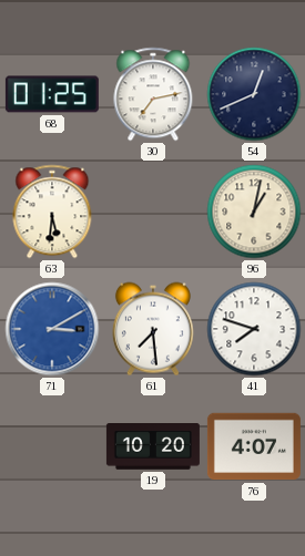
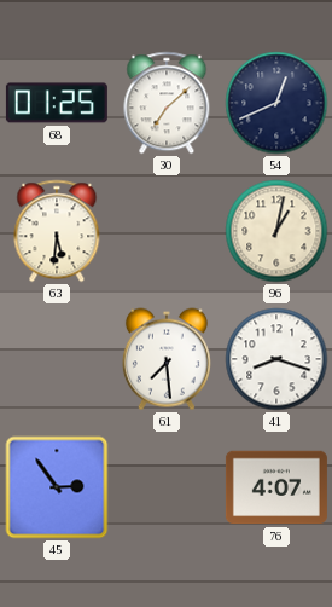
30: 7:13 -> 7:08
71: 3:10 -> none
41: 7:48 -> 8:18
45: none -> 2:54
19: 10:20 -> none
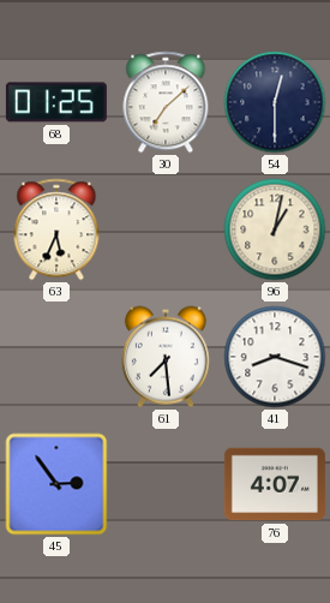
54: 12:41 -> 12:30
63: 5:31 -> 5:34
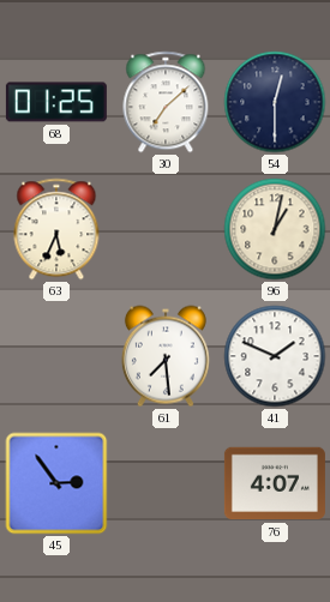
41: 8:18 -> 1:49
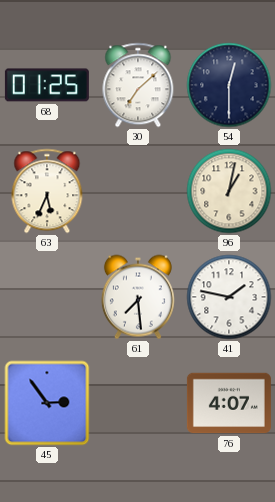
41: 1:49 -> 1:47
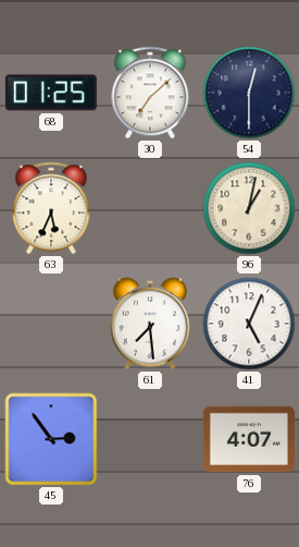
41: 1:47 -> 5:04
